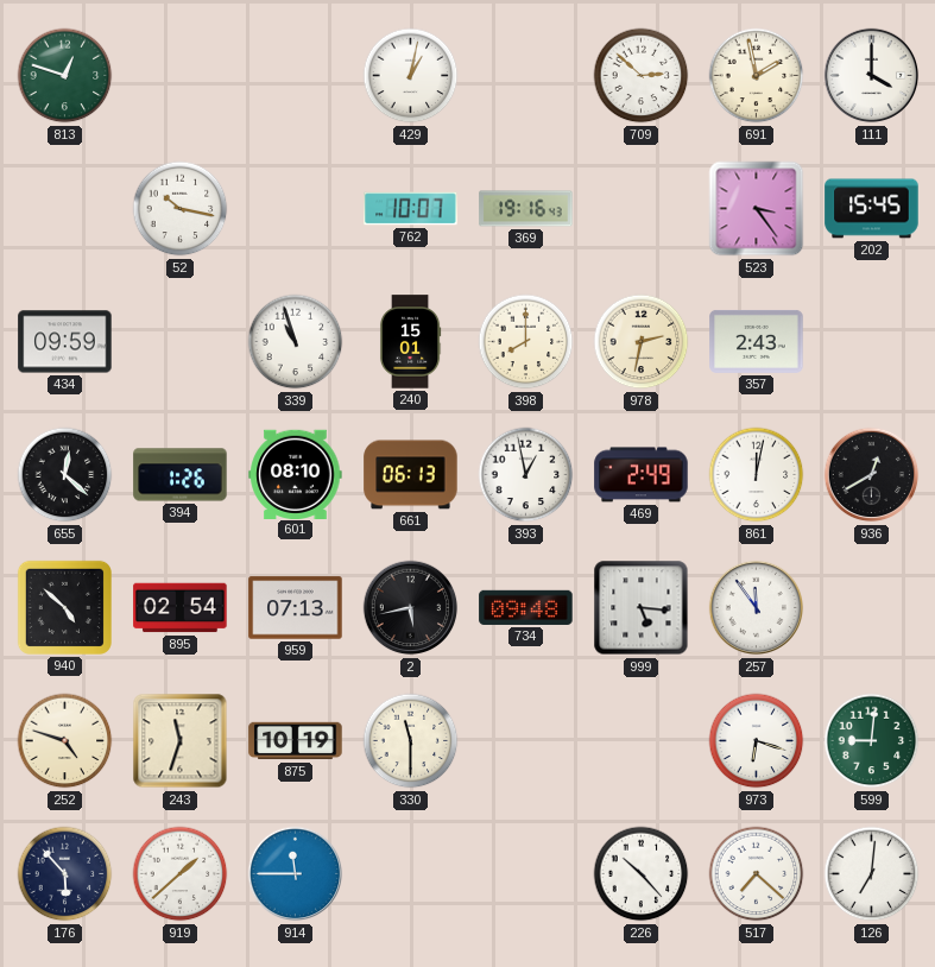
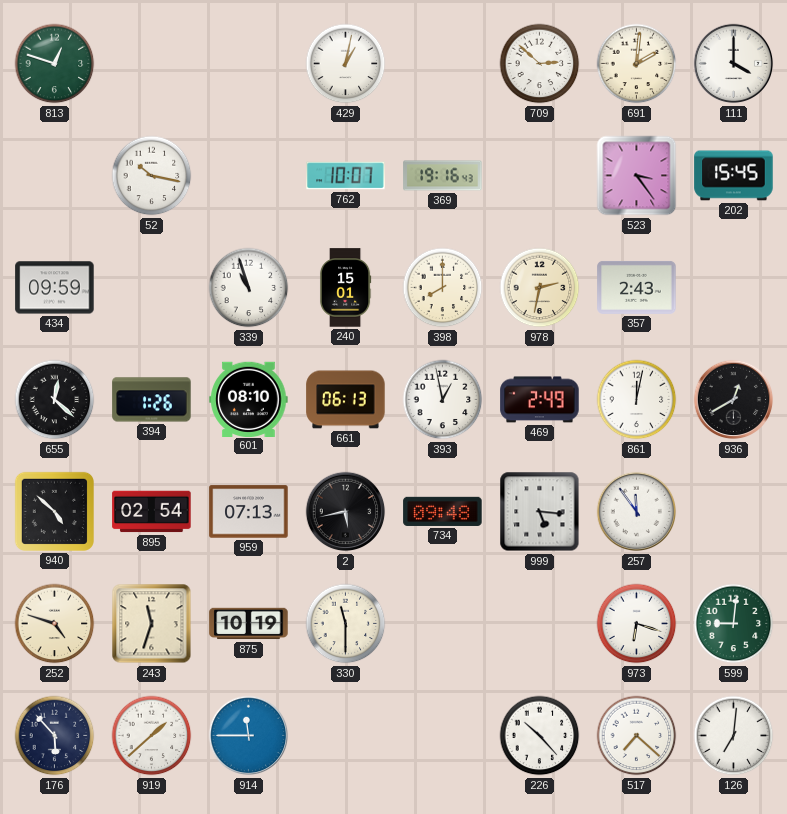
691: 1:58 -> 2:01
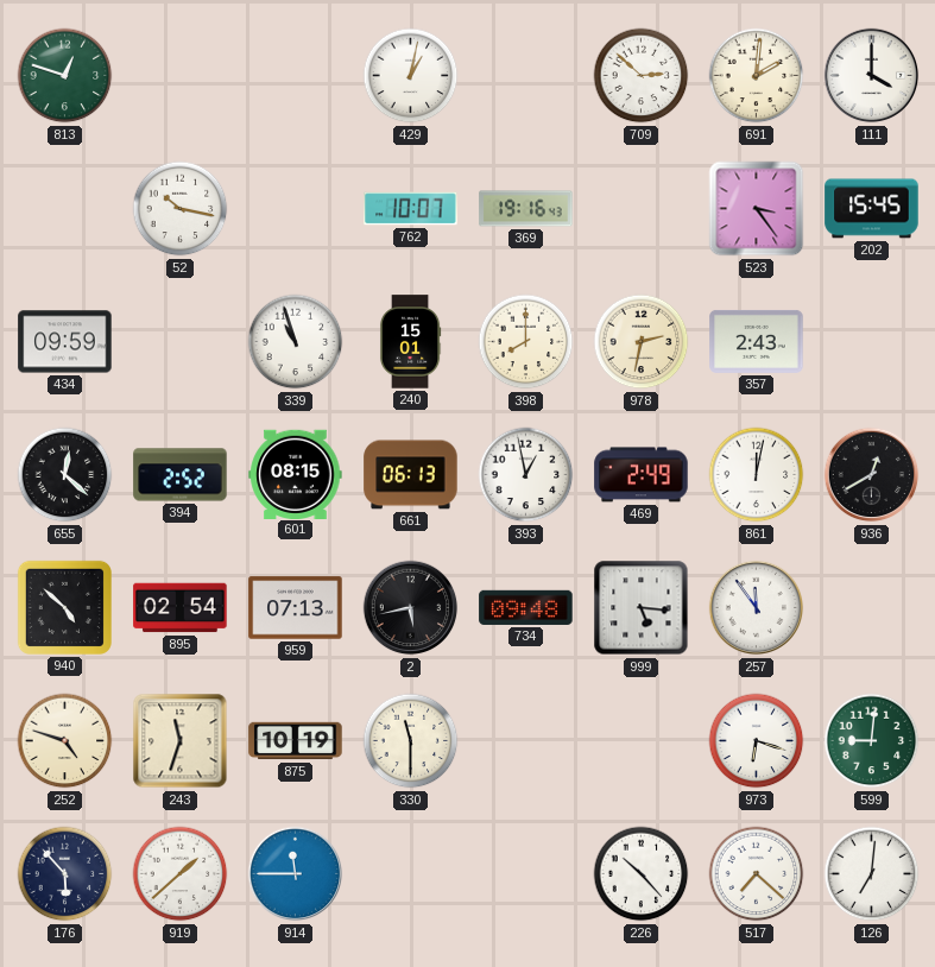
394: 1:26 -> 2:52
601: 08:10 -> 08:15
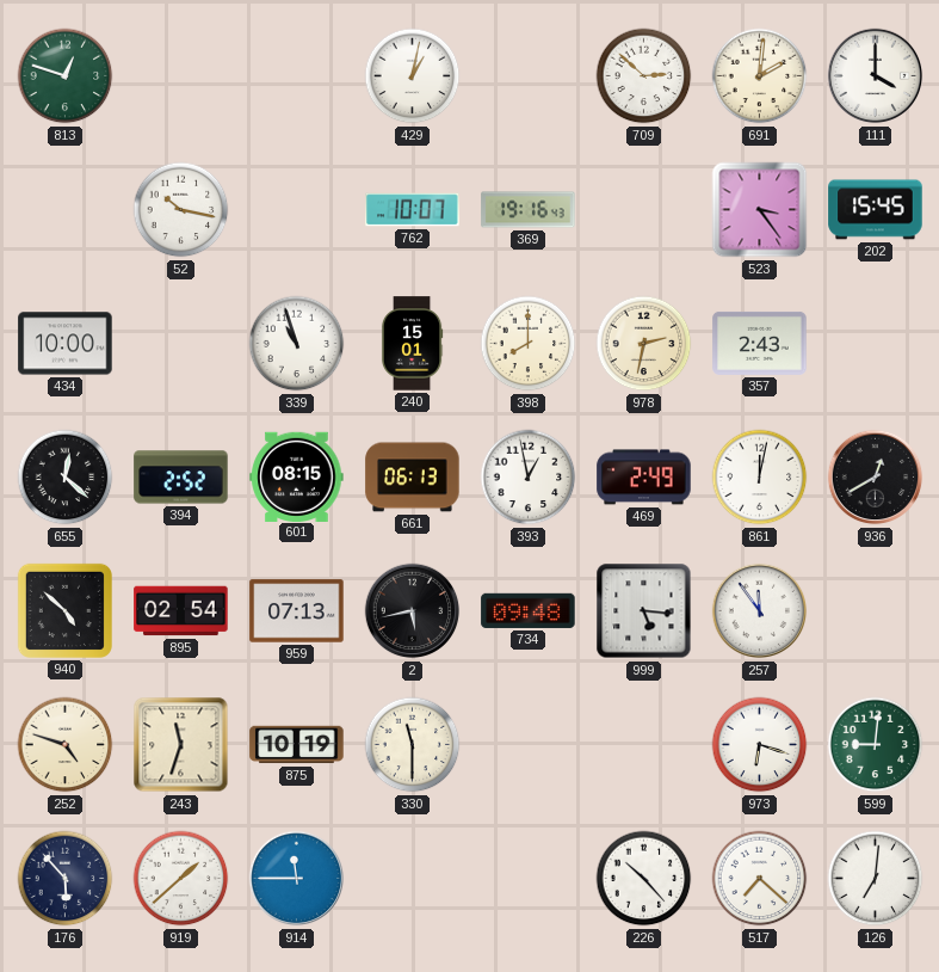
434: 09:59 -> 10:00
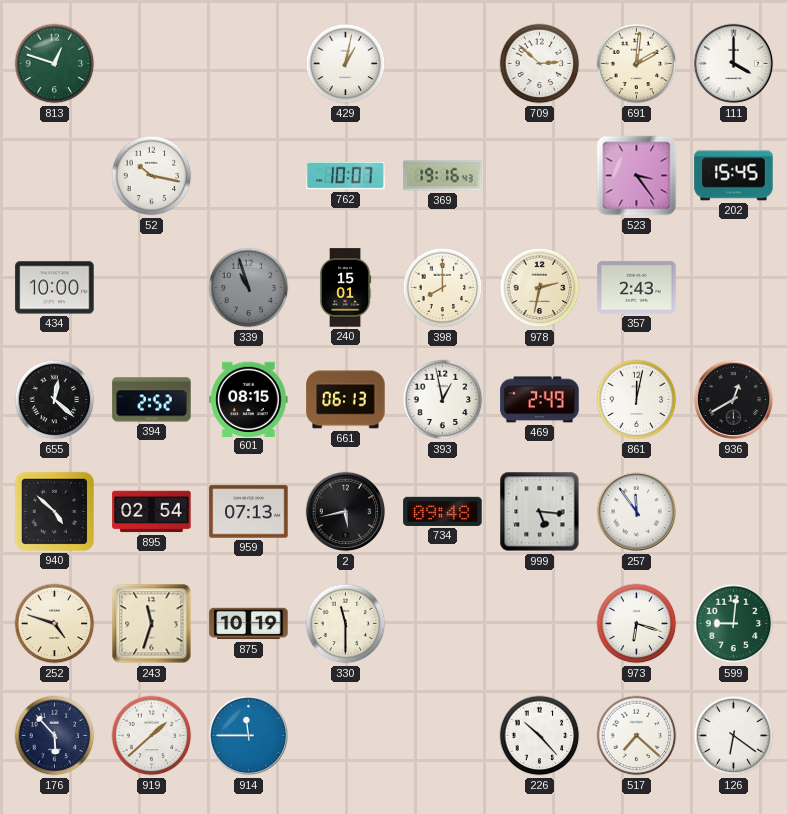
339 dial: white -> grey
126: 7:01 -> 6:21
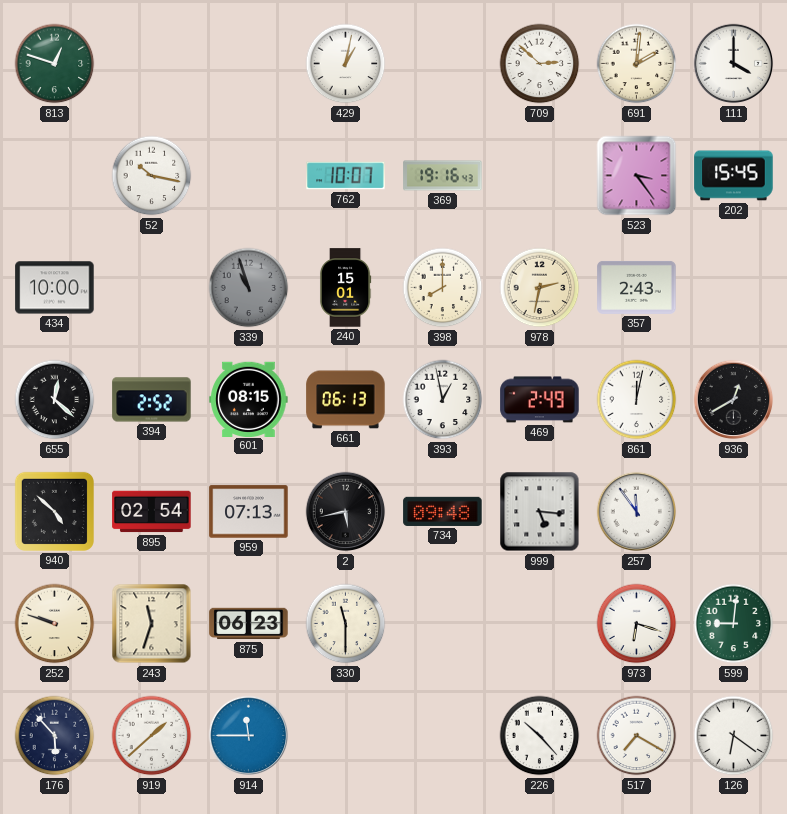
252: 4:48 -> 9:48
875: 10:19 -> 06:23
517: 7:22 -> 7:20
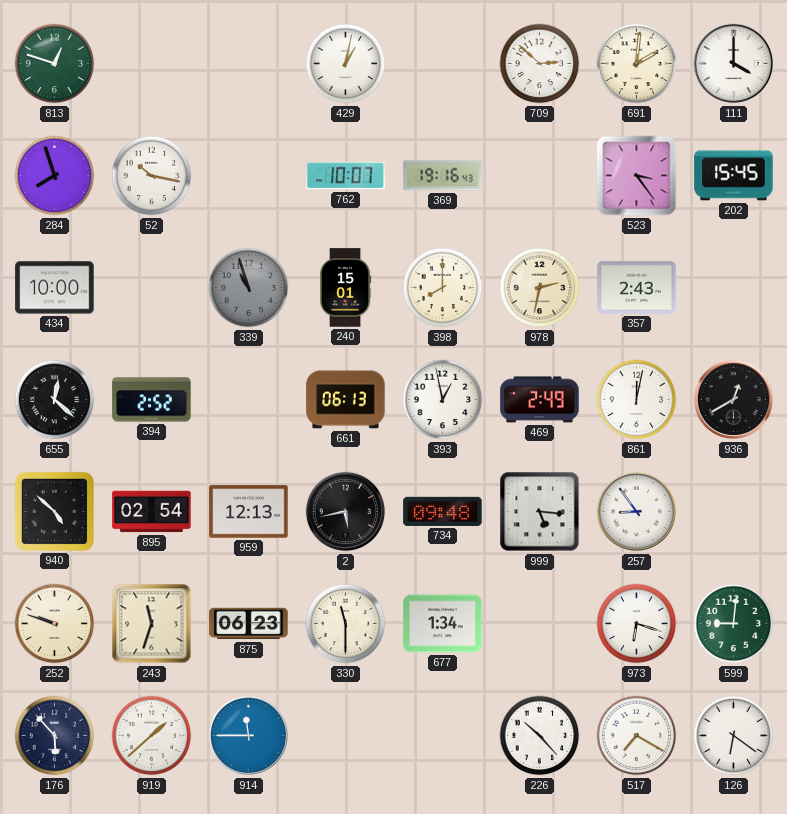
284: none -> 7:57
601: 08:15 -> none
959: 07:13 -> 12:13
257: 11:54 -> 8:54
677: none -> 1:34
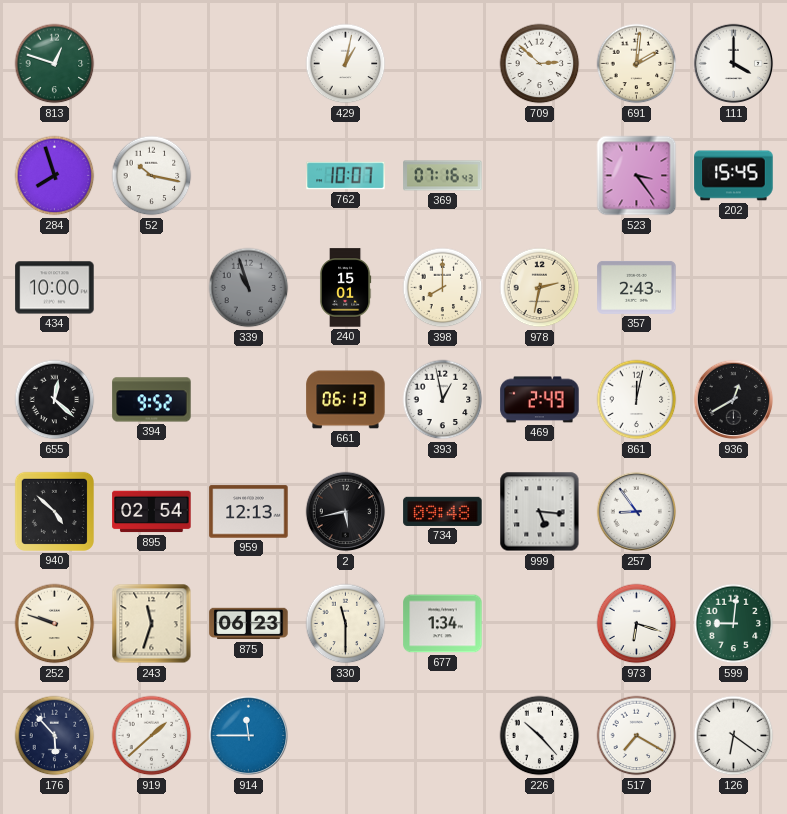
369: 19:16 -> 07:16
394: 2:52 -> 9:52
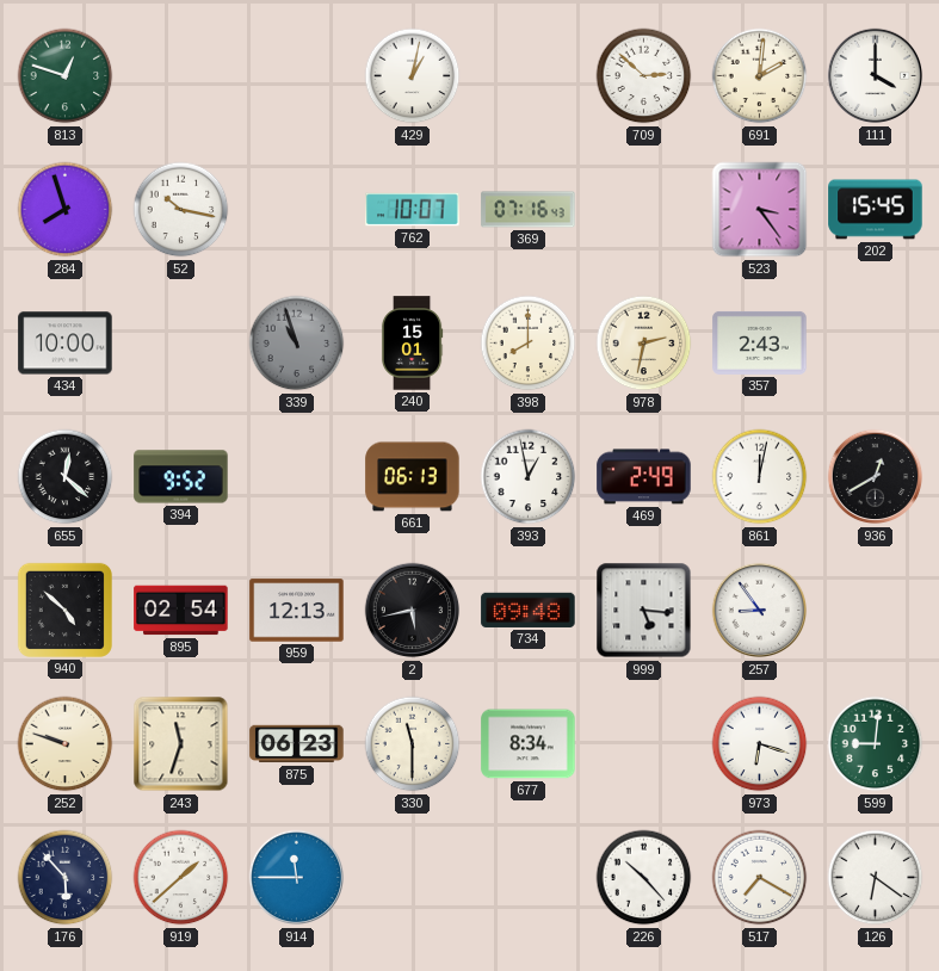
677: 1:34 -> 8:34
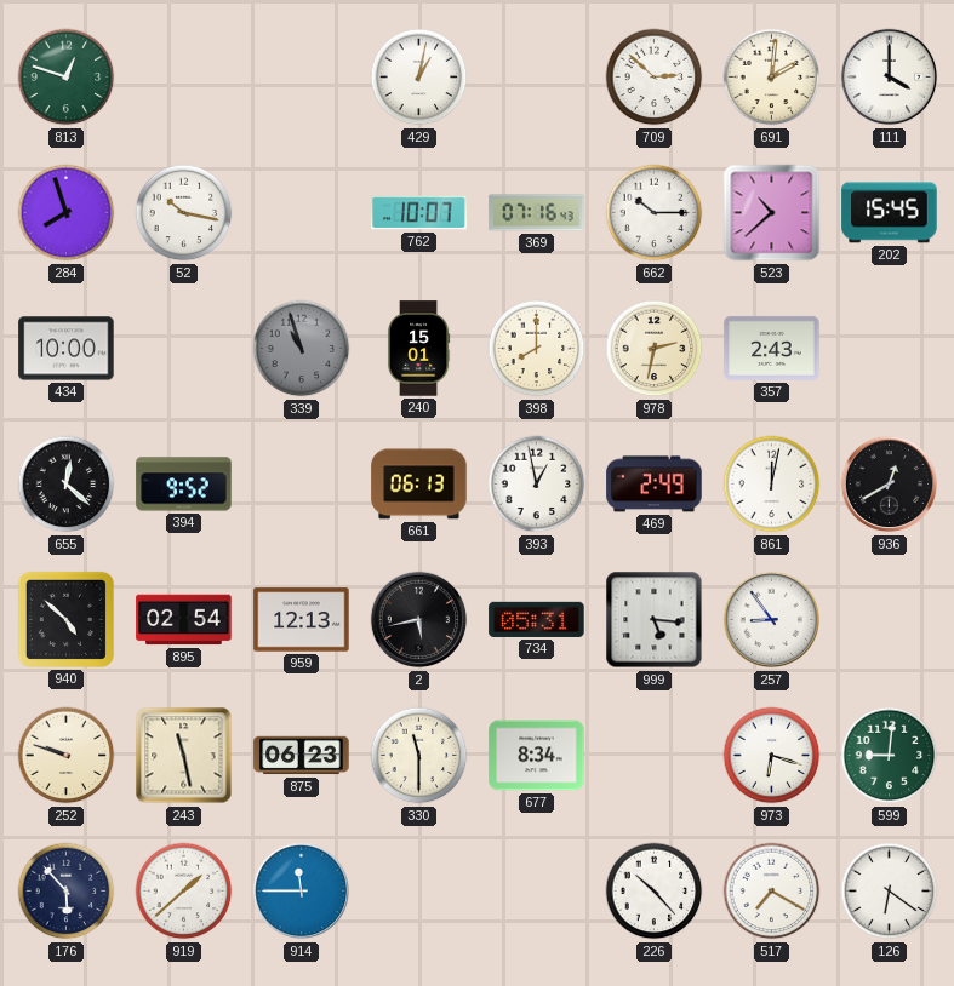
662: none -> 10:15
523: 3:24 -> 10:38
734: 09:48 -> 05:31
243: 11:33 -> 11:28
